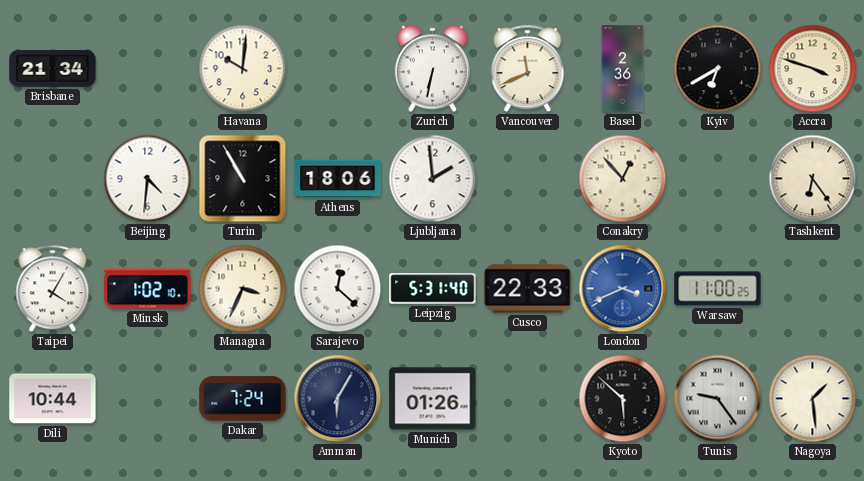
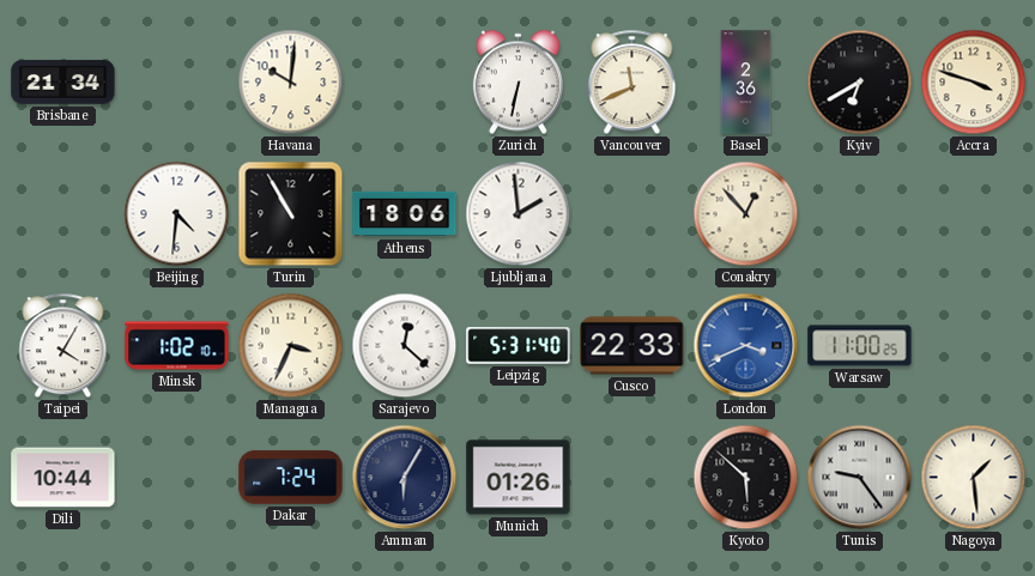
Tashkent: 6:24 -> none
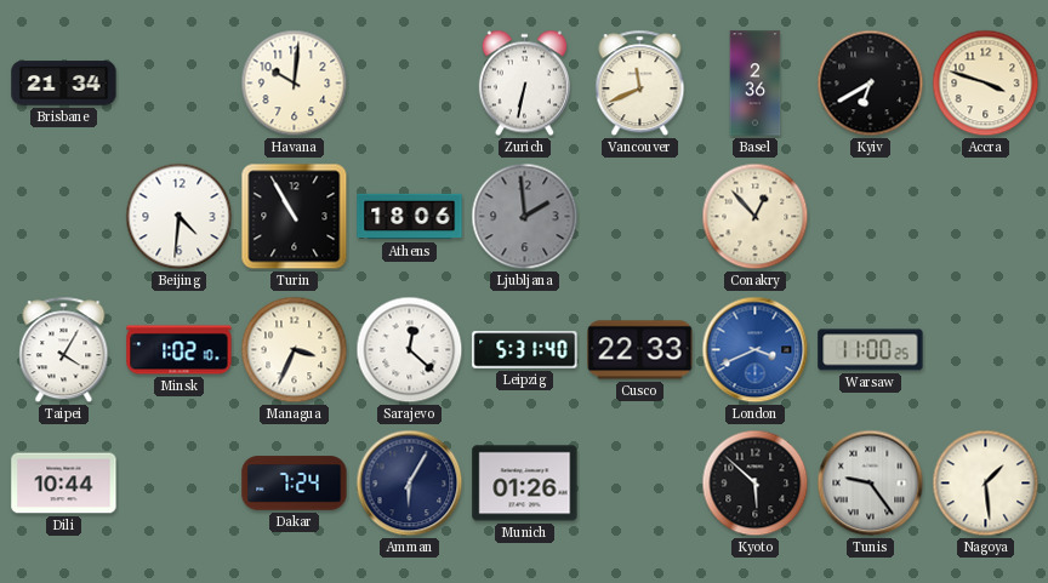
Ljubljana dial: white -> grey
